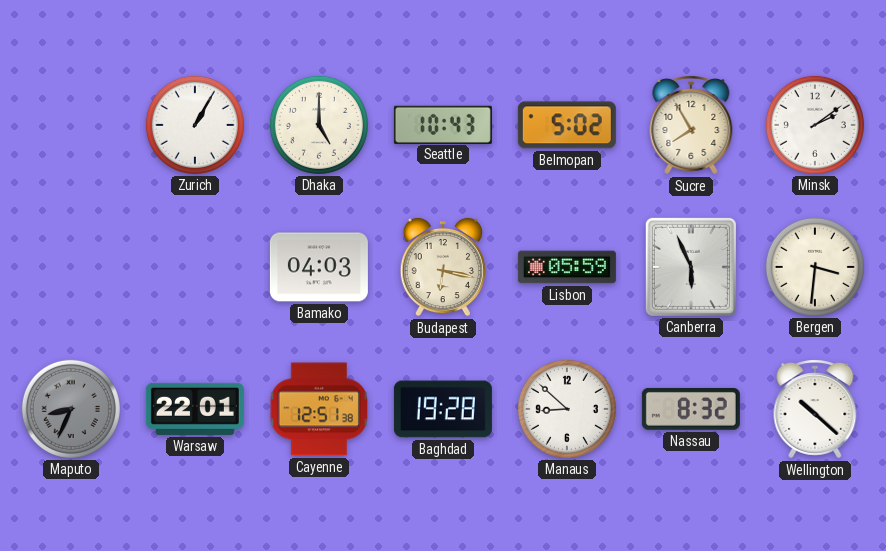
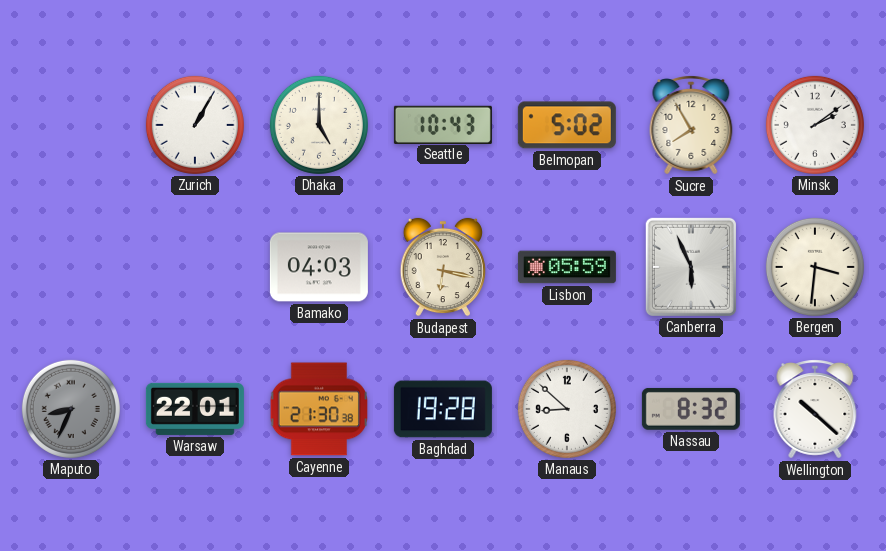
Cayenne: 12:51 -> 21:30
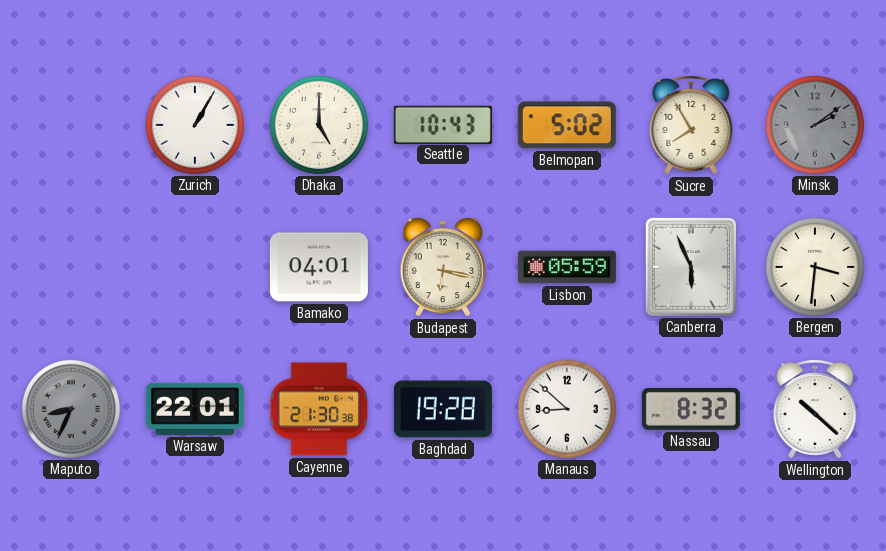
Minsk dial: white -> grey
Bamako: 04:03 -> 04:01
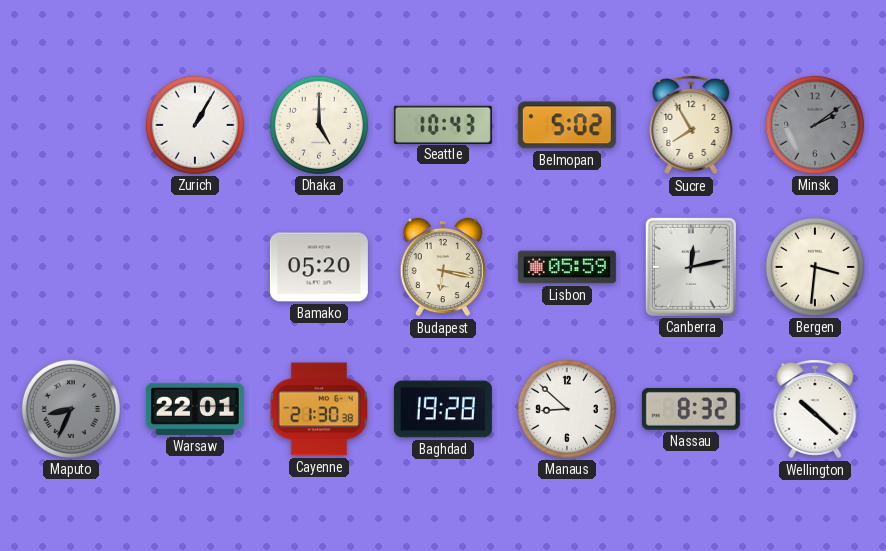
Bamako: 04:01 -> 05:20
Canberra: 5:56 -> 12:13
